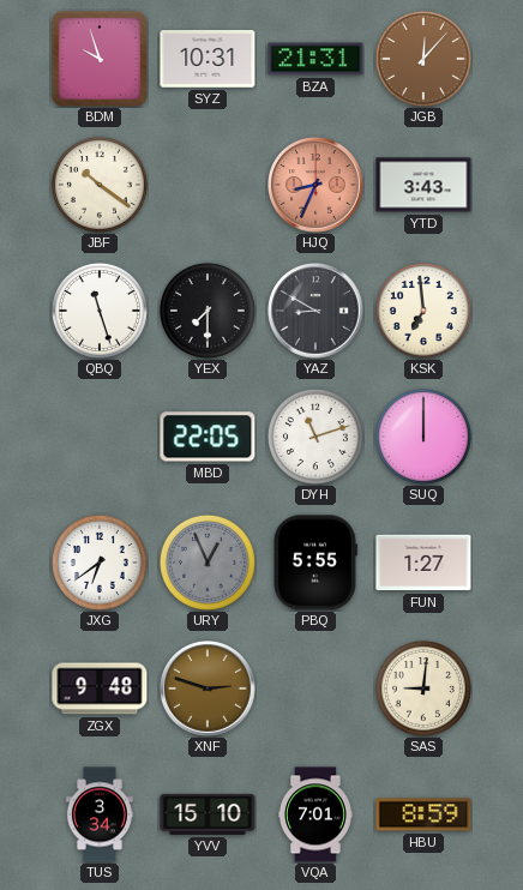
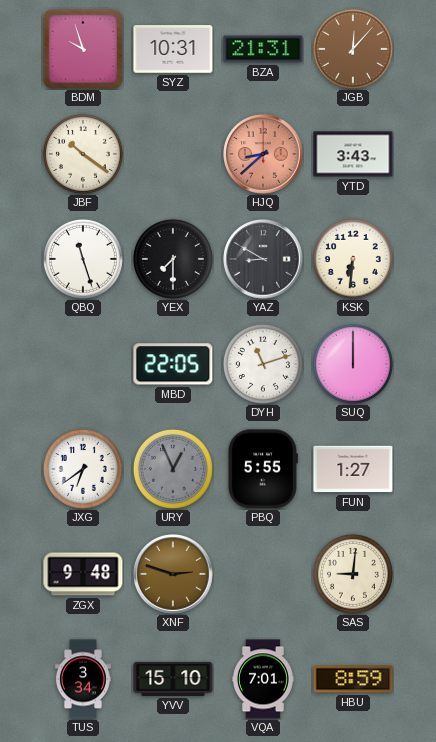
HJQ: 8:34 -> 8:38
KSK: 6:59 -> 6:31
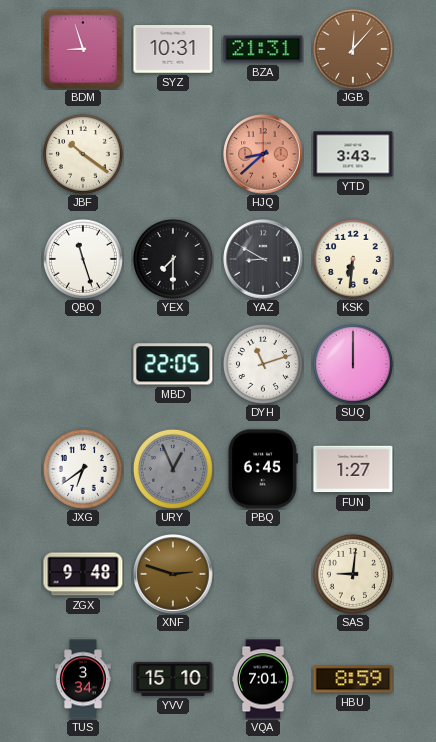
BDM: 9:57 -> 8:57
PBQ: 5:55 -> 6:45
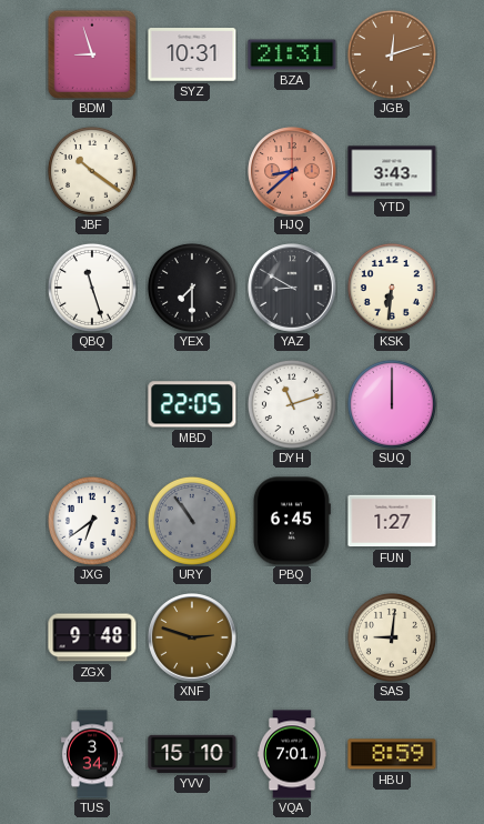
JGB: 12:07 -> 12:12
URY: 12:56 -> 10:54
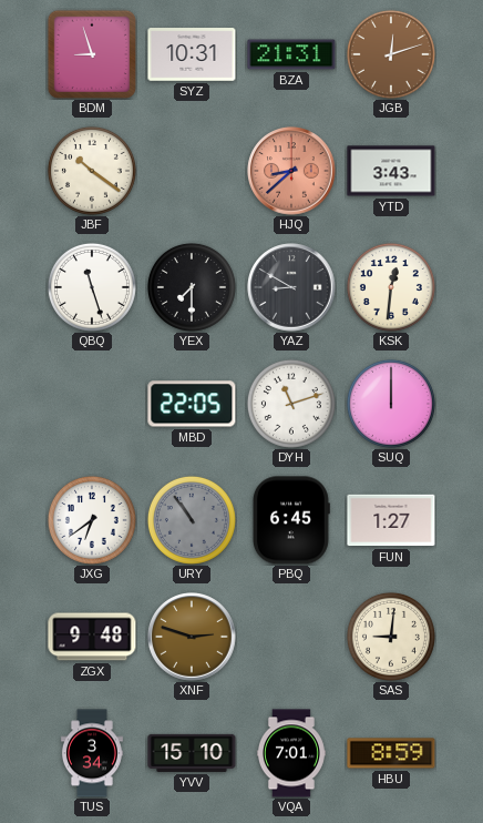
KSK: 6:31 -> 12:31
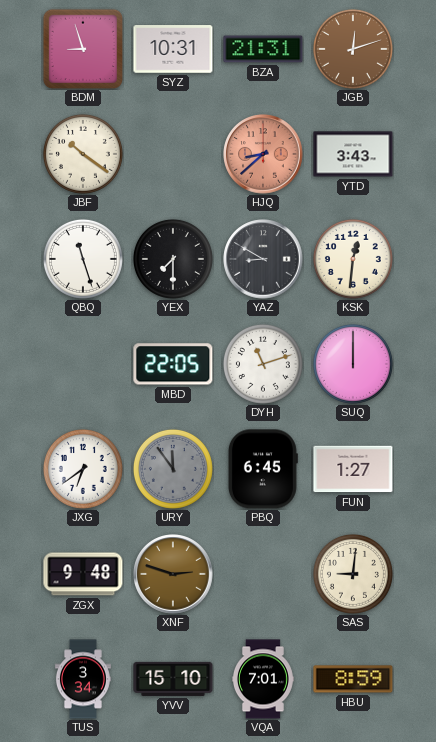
URY: 10:54 -> 11:54
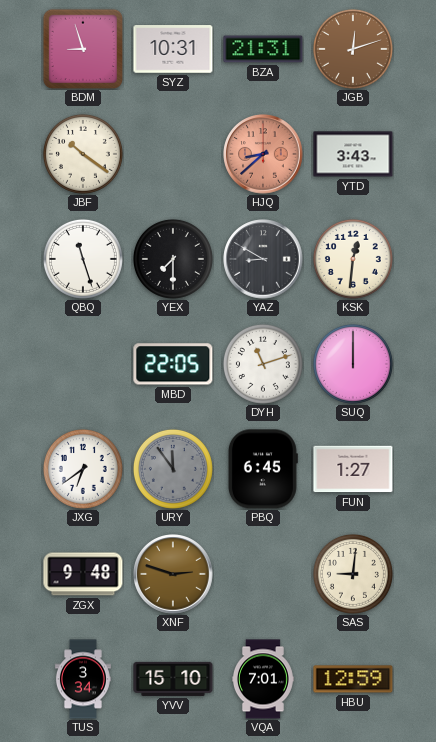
HBU: 8:59 -> 12:59
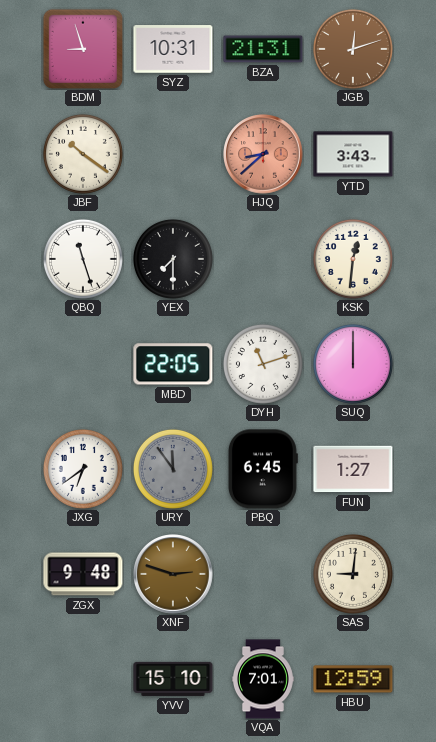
YAZ: 8:50 -> none
TUS: 3:34 -> none
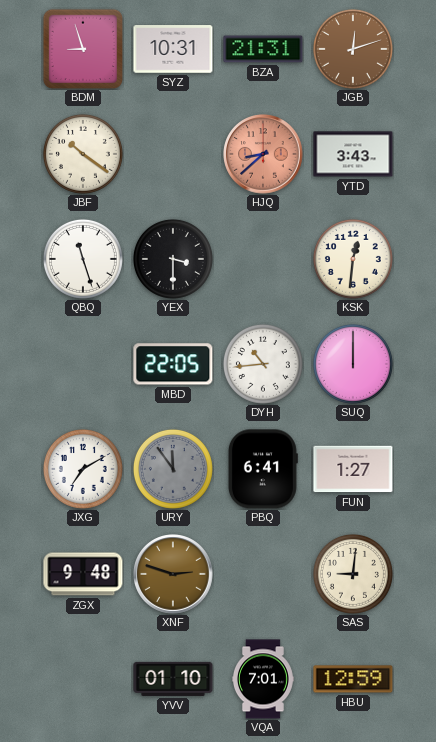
YEX: 7:30 -> 3:30
DYH: 11:12 -> 10:44
JXG: 6:39 -> 7:10
PBQ: 6:45 -> 6:41
YVV: 15:10 -> 01:10
